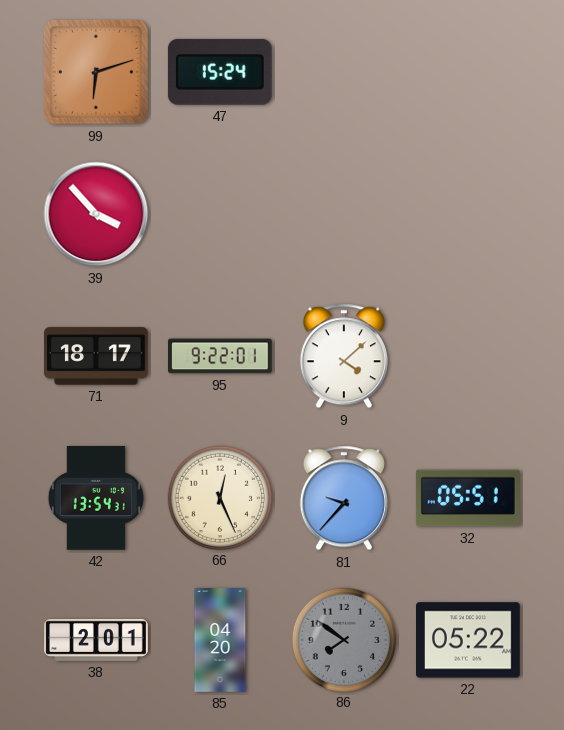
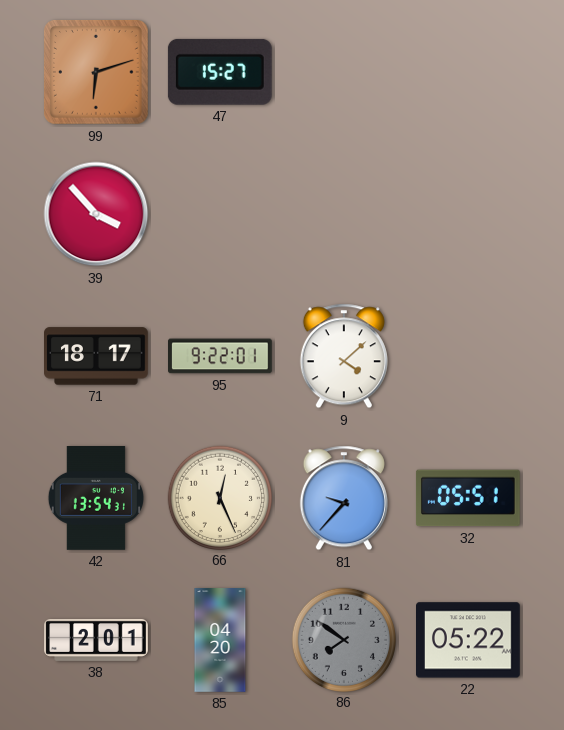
47: 15:24 -> 15:27
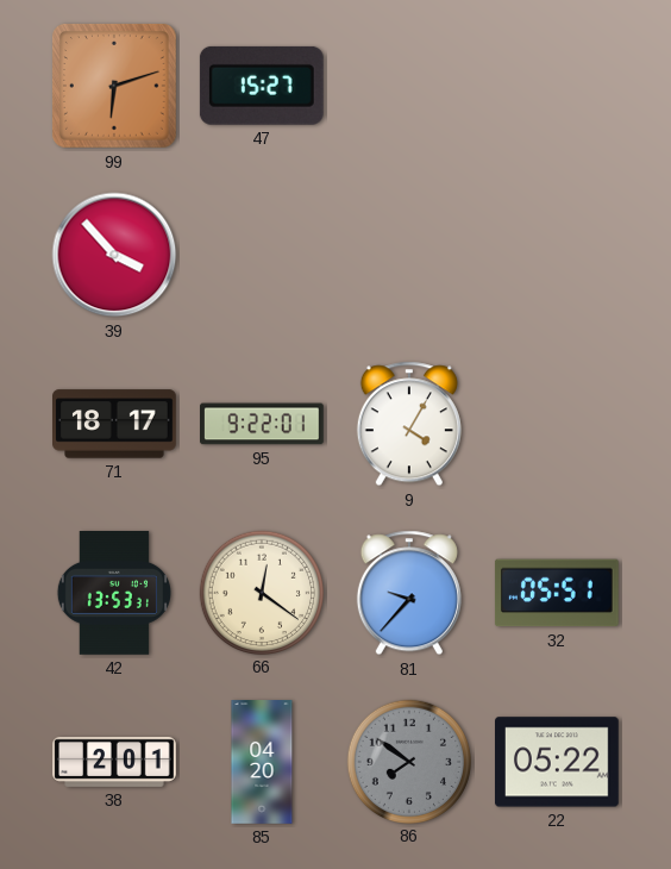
9: 4:08 -> 4:05
42: 13:54 -> 13:53
66: 12:26 -> 12:21
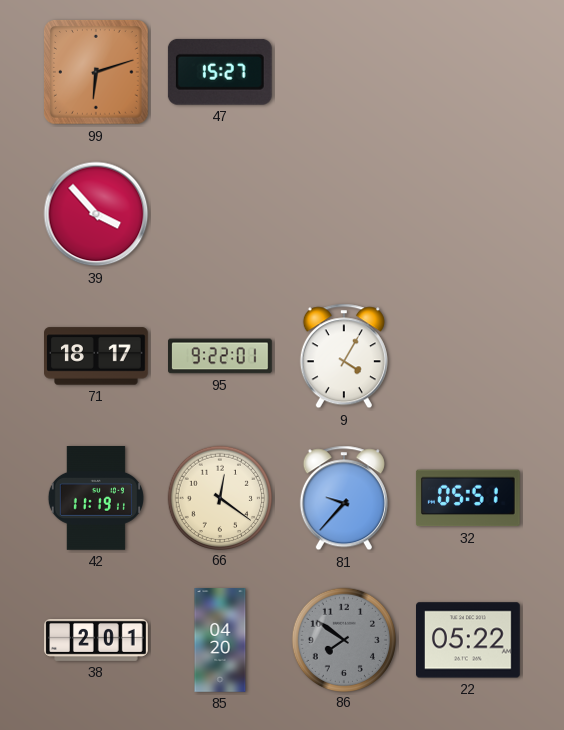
42: 13:53 -> 11:19
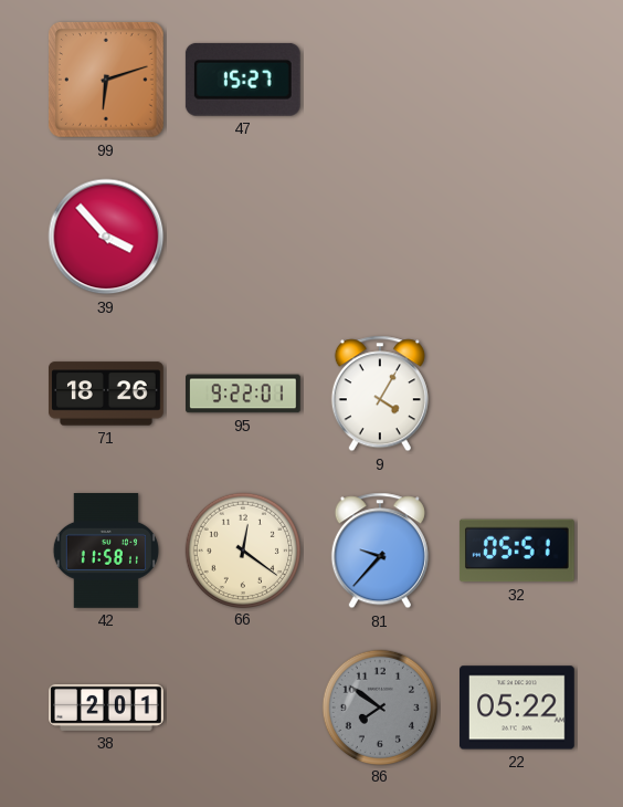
71: 18:17 -> 18:26
42: 11:19 -> 11:58
85: 04:20 -> none
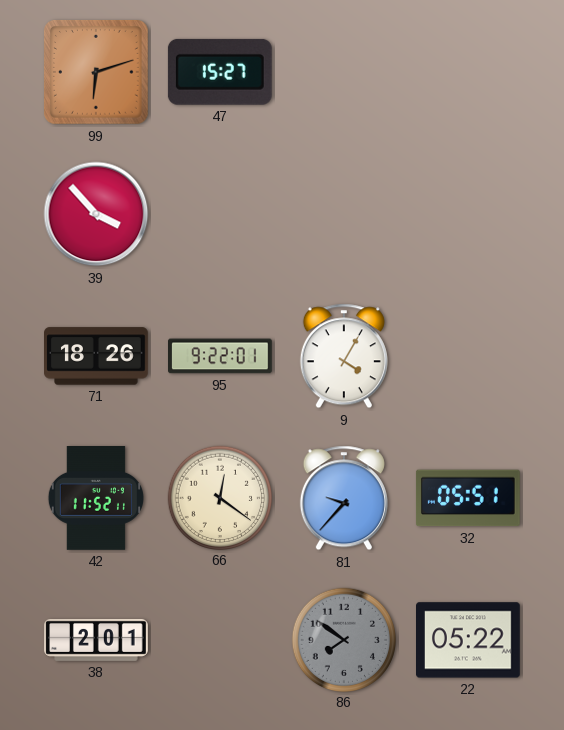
42: 11:58 -> 11:52
